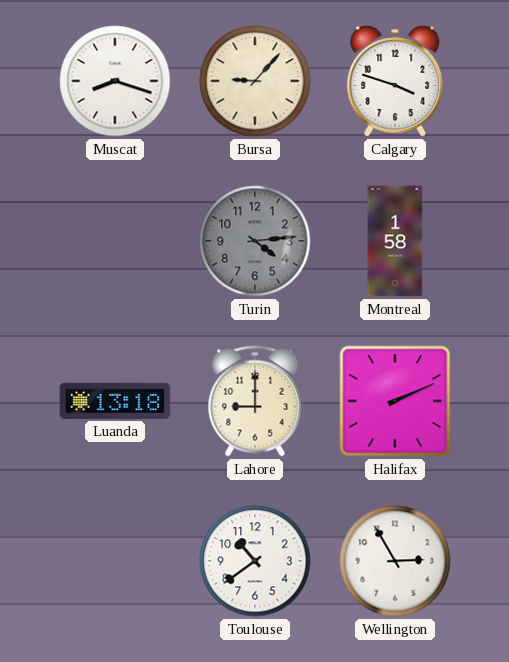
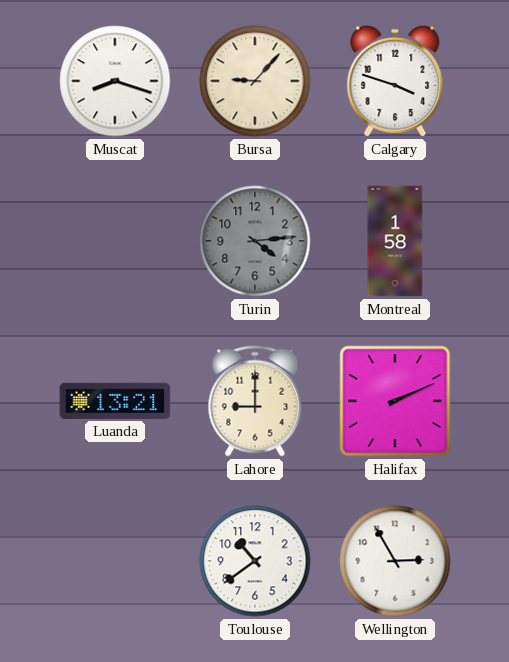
Luanda: 13:18 -> 13:21
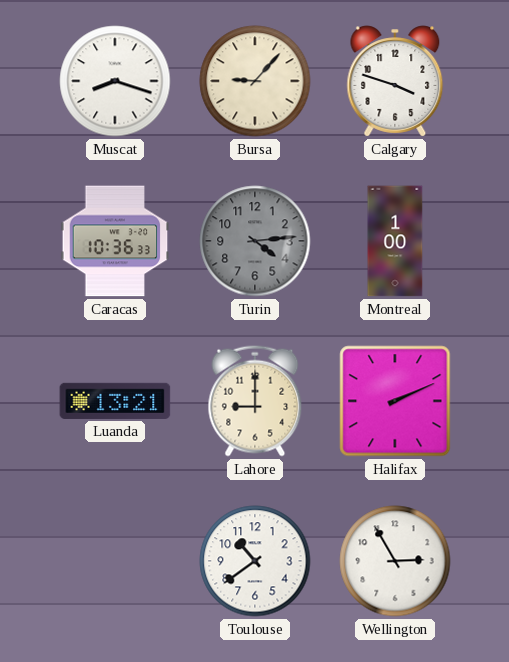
Caracas: none -> 10:36
Montreal: 1:58 -> 1:00
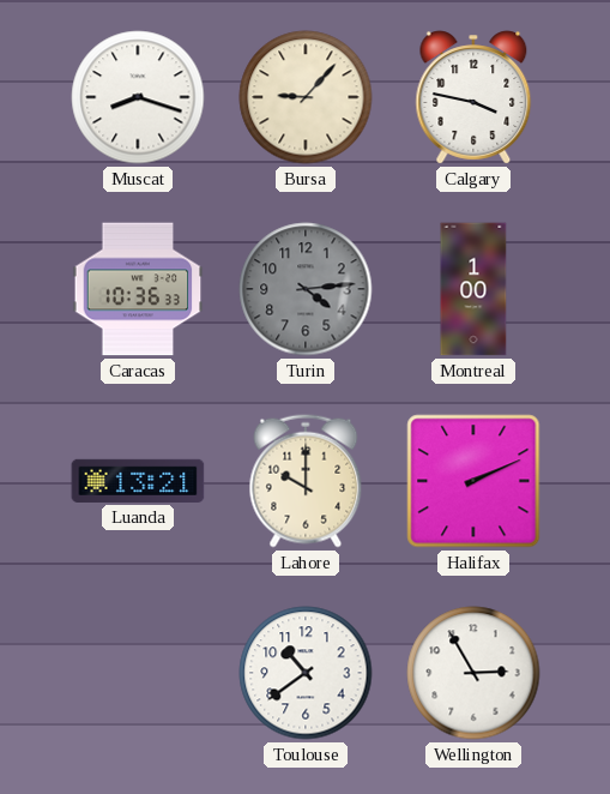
Calgary: 3:48 -> 3:47
Lahore: 9:00 -> 10:00
